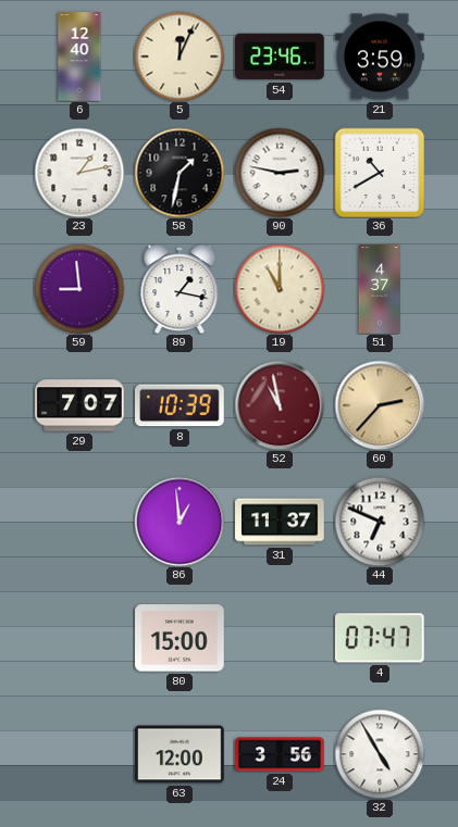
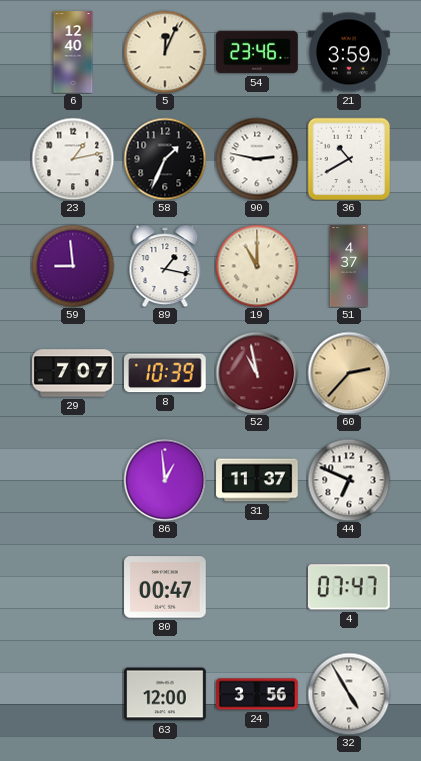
58: 1:32 -> 1:34
80: 15:00 -> 00:47
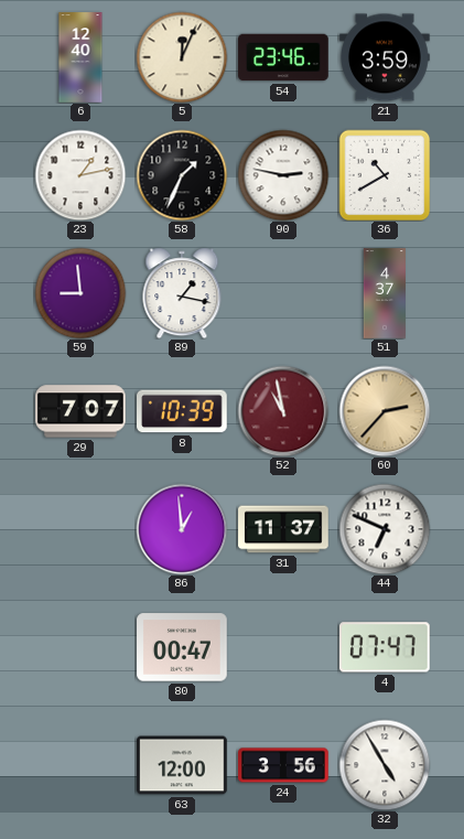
19: 11:00 -> none
